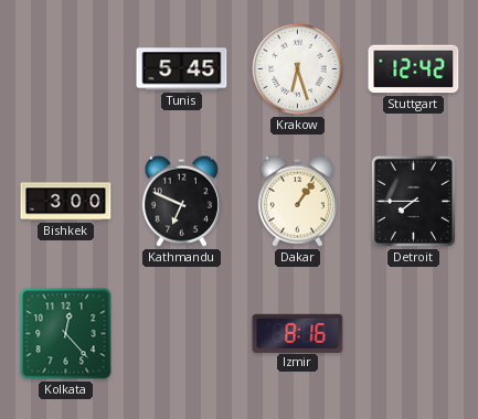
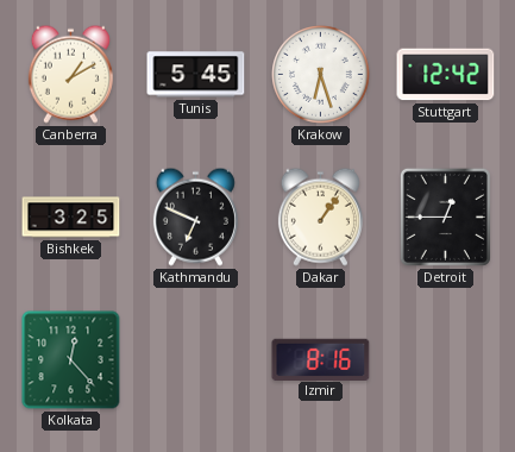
Canberra: none -> 1:10
Bishkek: 3:00 -> 3:25
Detroit: 7:45 -> 12:45
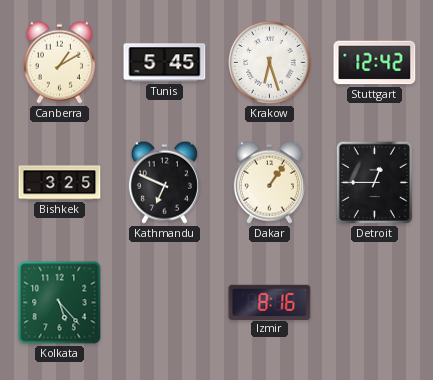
Kolkata: 12:23 -> 5:23
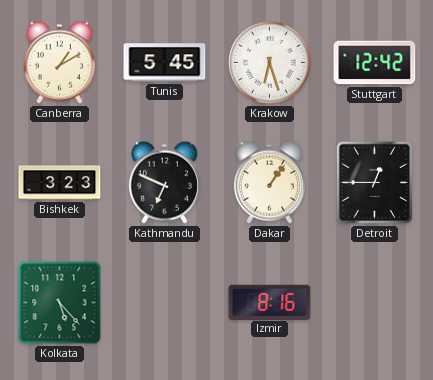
Bishkek: 3:25 -> 3:23
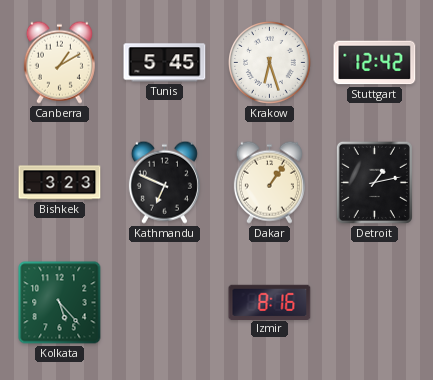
Detroit: 12:45 -> 1:13
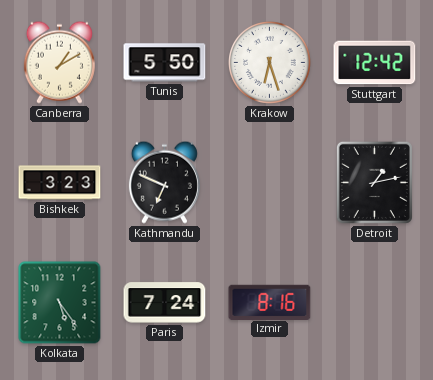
Tunis: 5:45 -> 5:50
Dakar: 1:06 -> none
Kolkata: 5:23 -> 5:24
Paris: none -> 7:24
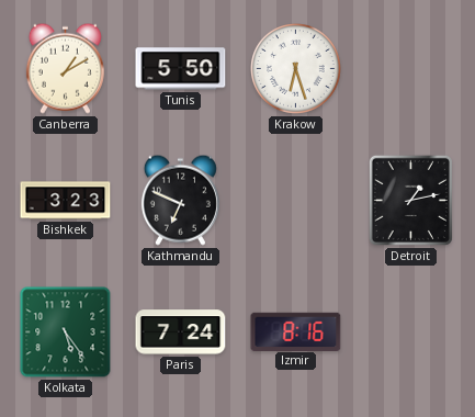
Stuttgart: 12:42 -> none
